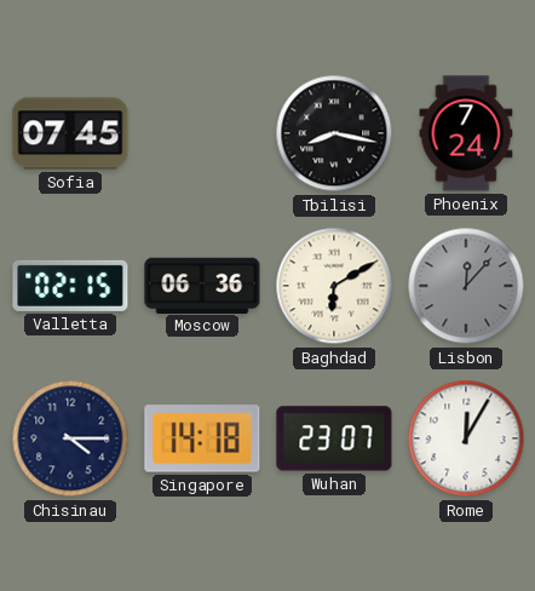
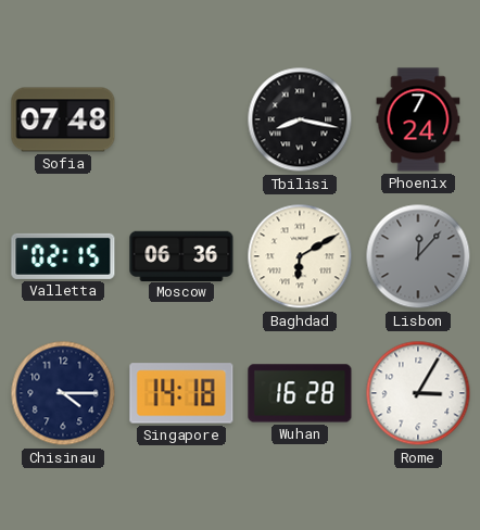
Sofia: 07:45 -> 07:48
Wuhan: 23:07 -> 16:28
Rome: 12:05 -> 3:05
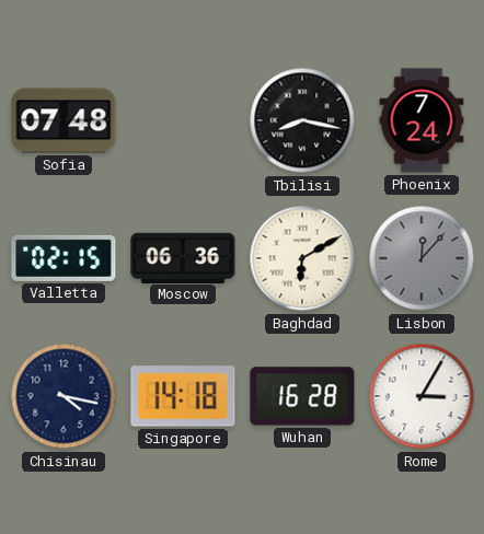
Chisinau: 4:15 -> 4:17
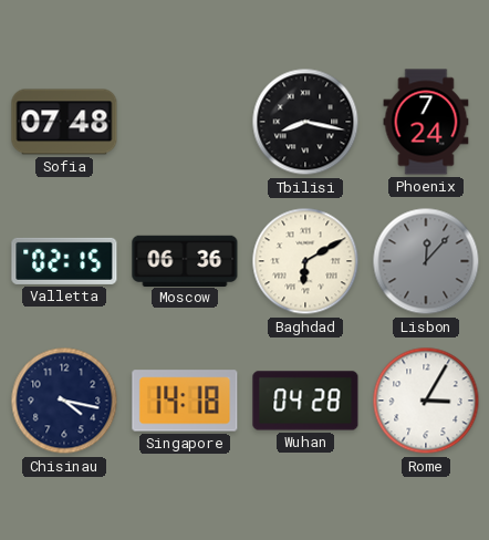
Wuhan: 16:28 -> 04:28
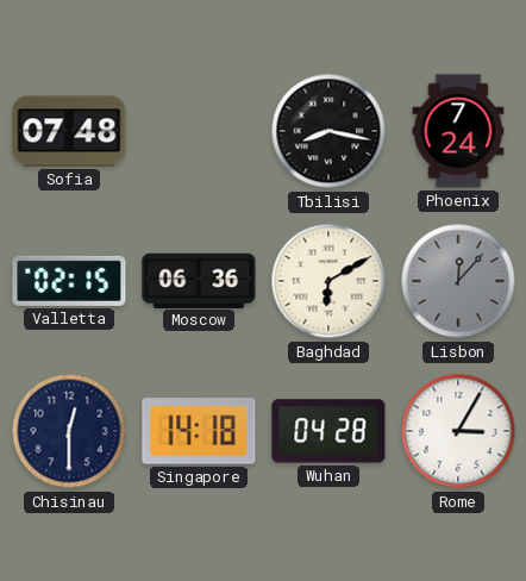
Chisinau: 4:17 -> 12:30
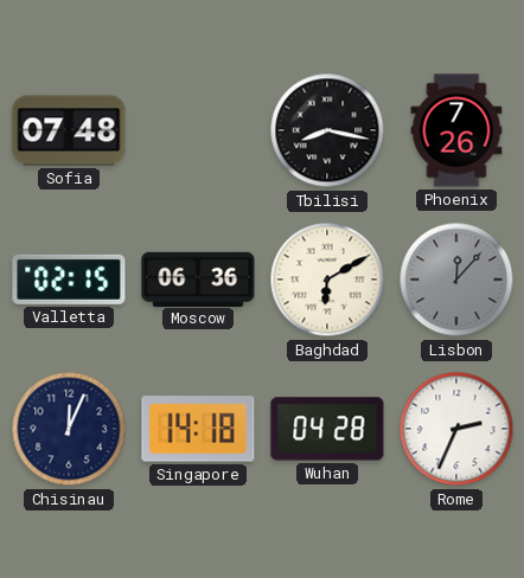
Phoenix: 7:24 -> 7:26
Chisinau: 12:30 -> 12:04
Rome: 3:05 -> 2:34
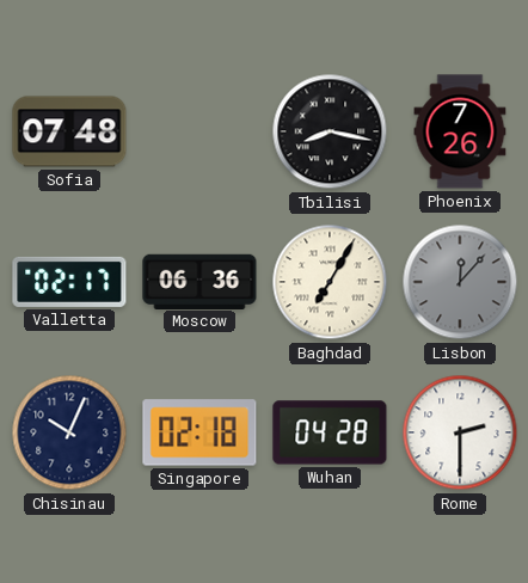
Valletta: 02:15 -> 02:17
Baghdad: 6:10 -> 7:05
Chisinau: 12:04 -> 10:04
Singapore: 14:18 -> 02:18
Rome: 2:34 -> 2:30
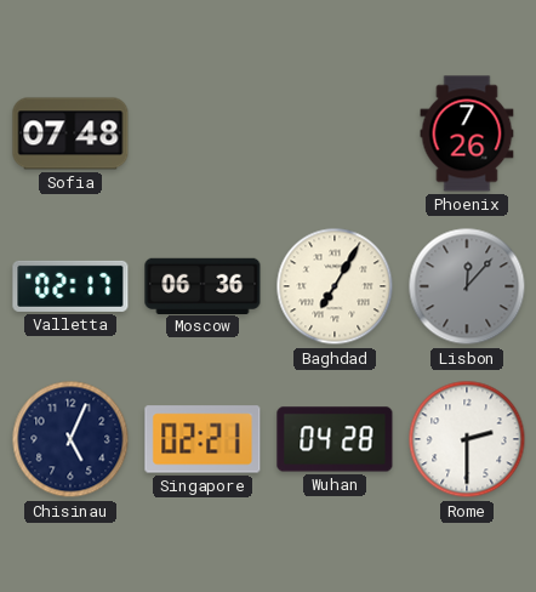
Tbilisi: 8:17 -> none
Chisinau: 10:04 -> 5:04
Singapore: 02:18 -> 02:21
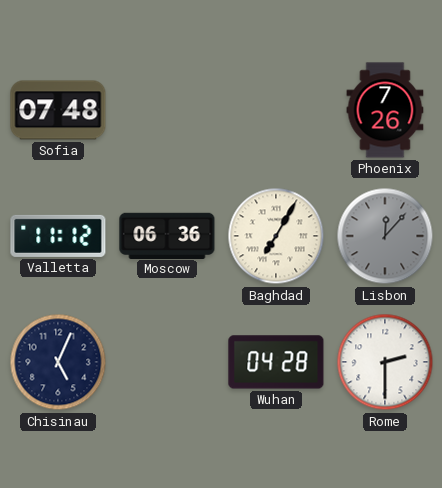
Valletta: 02:17 -> 11:12
Singapore: 02:21 -> none
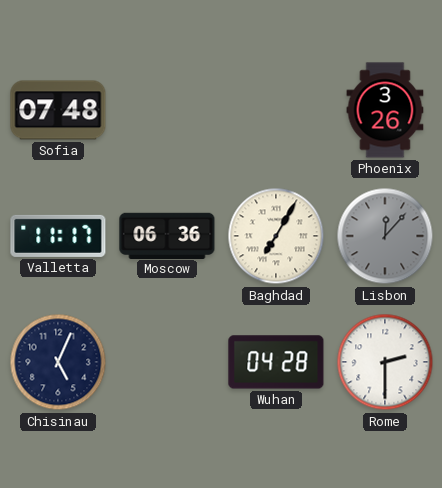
Phoenix: 7:26 -> 3:26
Valletta: 11:12 -> 11:17
